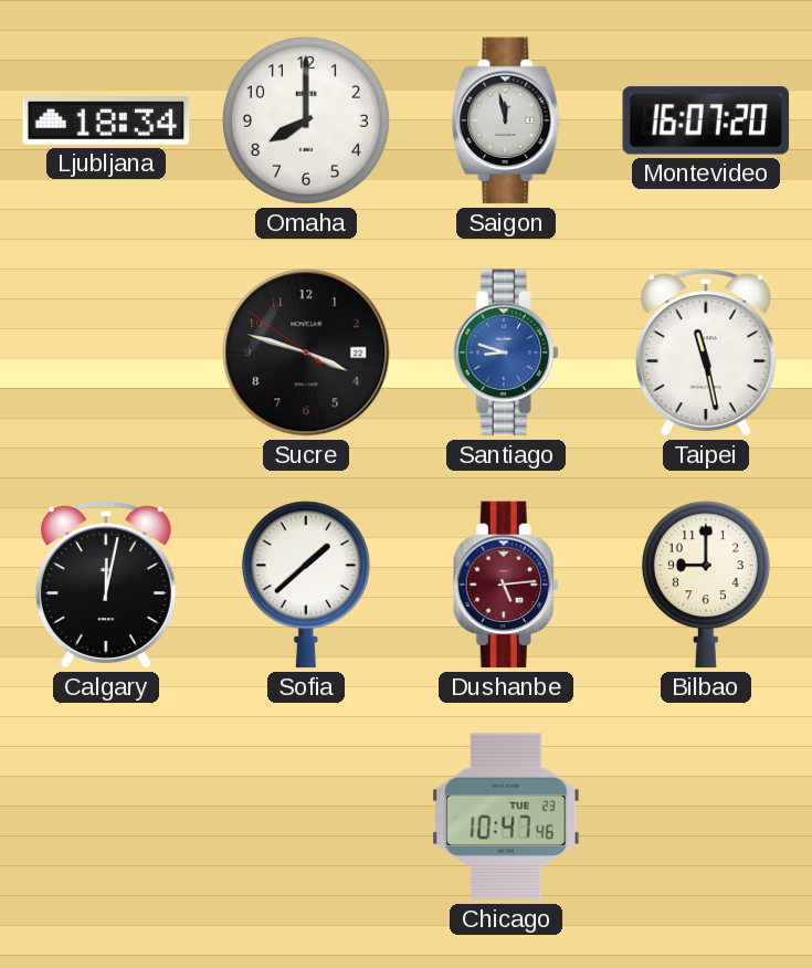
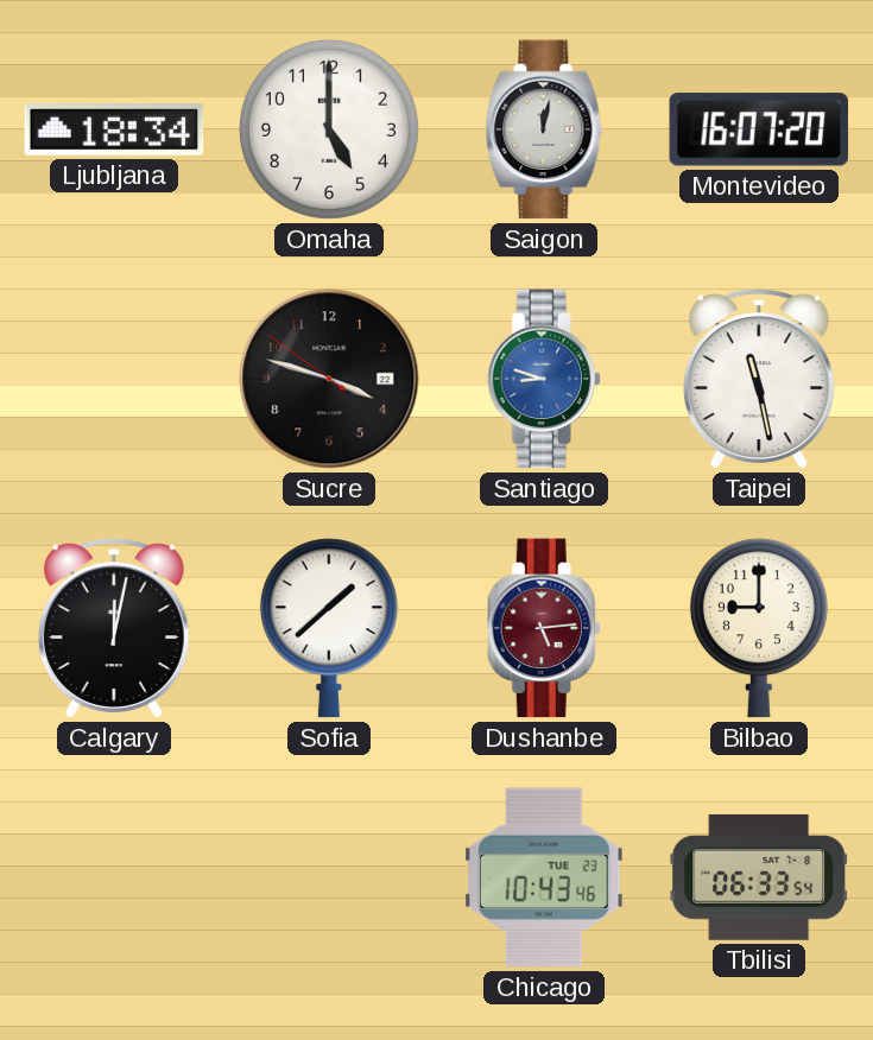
Omaha: 8:00 -> 5:00
Saigon: 11:58 -> 12:02
Chicago: 10:47 -> 10:43
Tbilisi: none -> 06:33
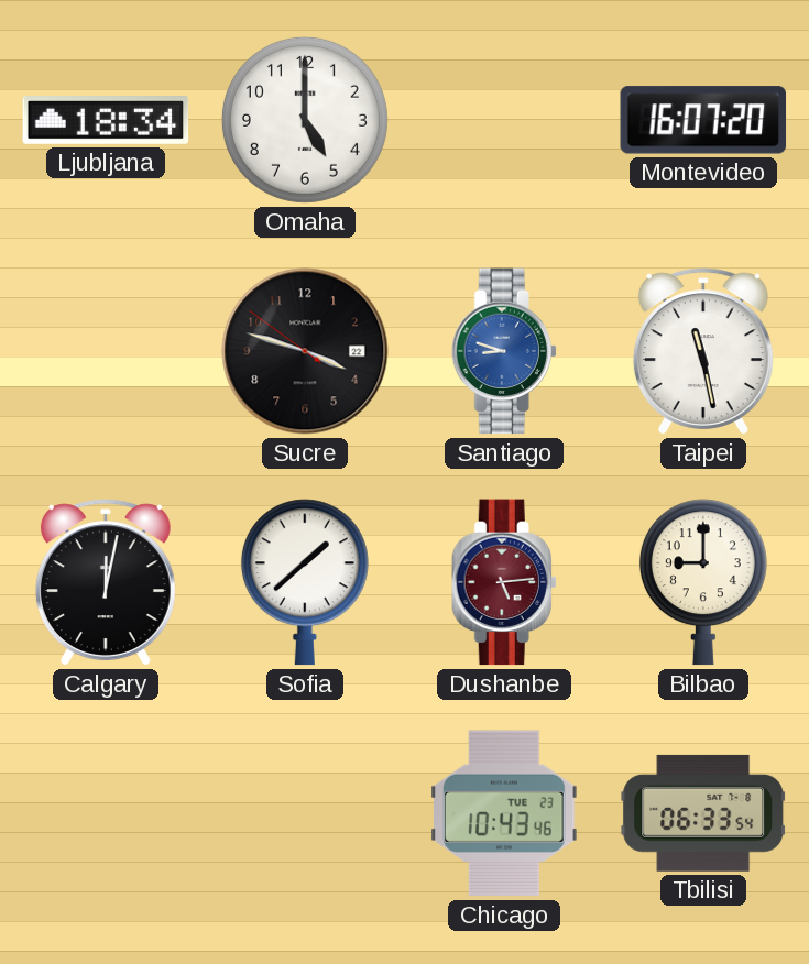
Saigon: 12:02 -> none
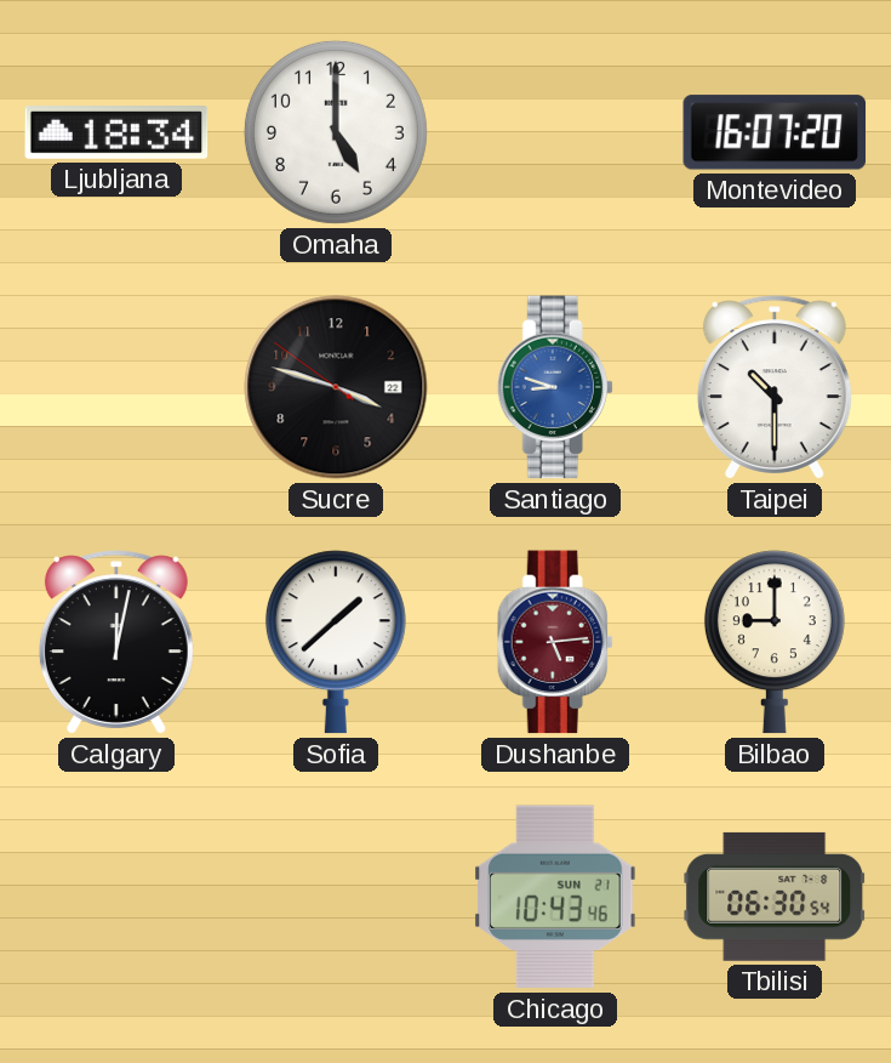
Taipei: 11:28 -> 10:30
Chicago date: TUE 23 -> SUN 21
Tbilisi: 06:33 -> 06:30
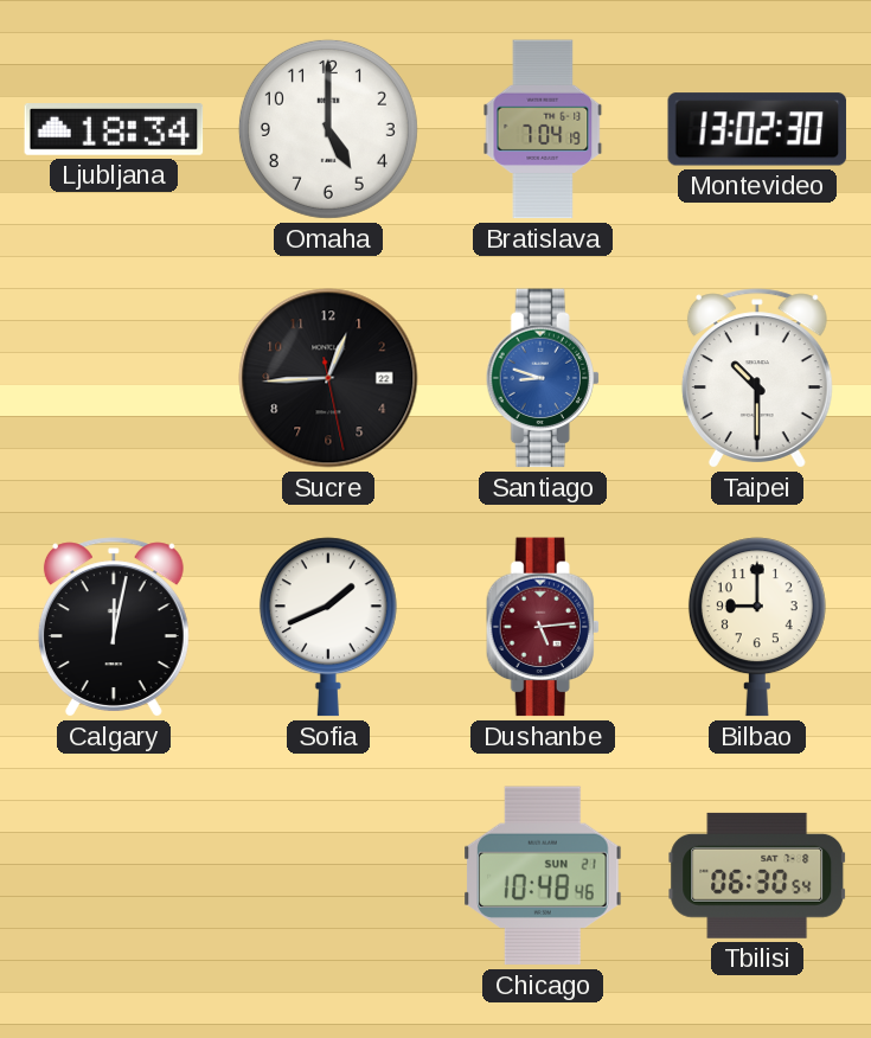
Bratislava: none -> 7:04
Montevideo: 16:07 -> 13:02
Sucre: 3:47 -> 12:44
Sofia: 1:38 -> 1:41
Chicago: 10:43 -> 10:48
